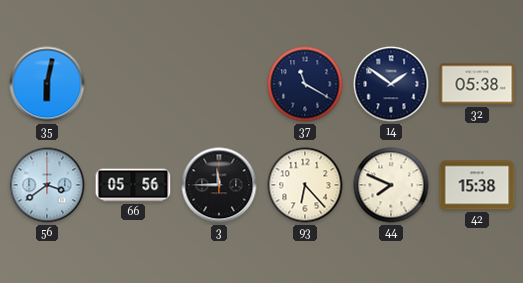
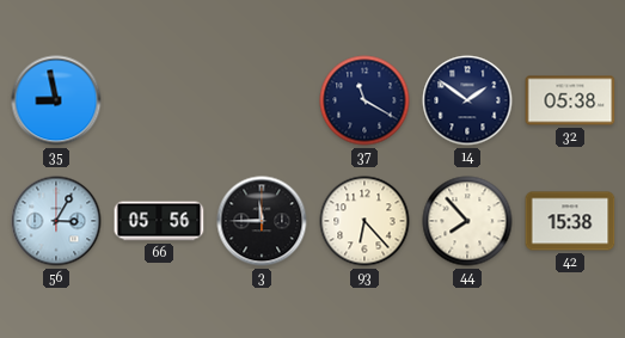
35: 6:02 -> 8:58
56: 3:39 -> 3:05
44: 7:49 -> 7:53
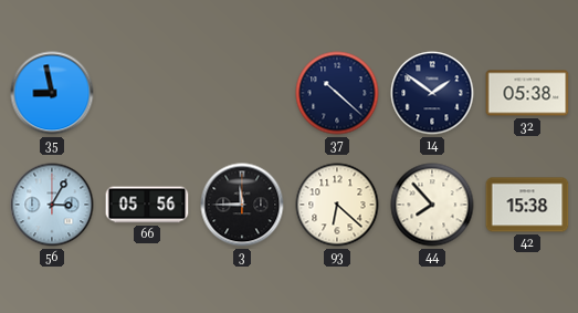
37: 11:20 -> 10:22
93: 6:23 -> 6:22
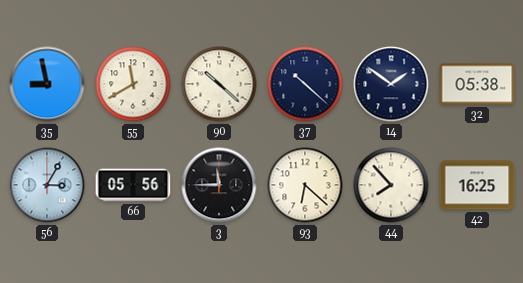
55: none -> 11:40
90: none -> 10:22
42: 15:38 -> 16:25
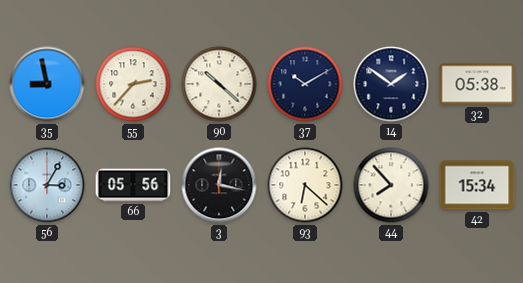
55: 11:40 -> 2:37
37: 10:22 -> 10:10
3: 11:45 -> 12:17
42: 16:25 -> 15:34
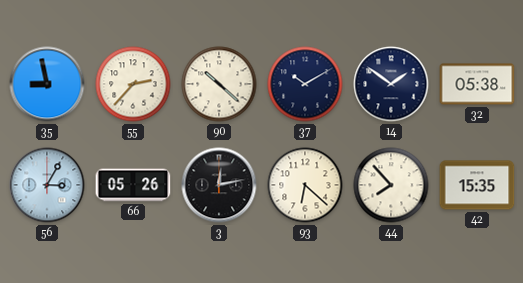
66: 05:56 -> 05:26
3: 12:17 -> 12:13
42: 15:34 -> 15:35
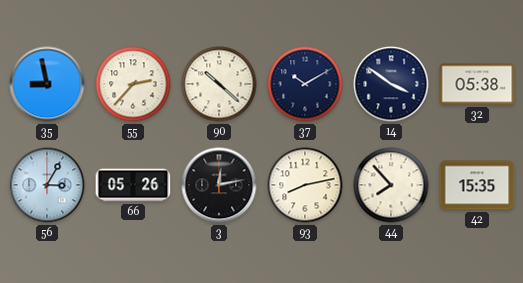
14: 1:51 -> 3:51
93: 6:22 -> 8:13
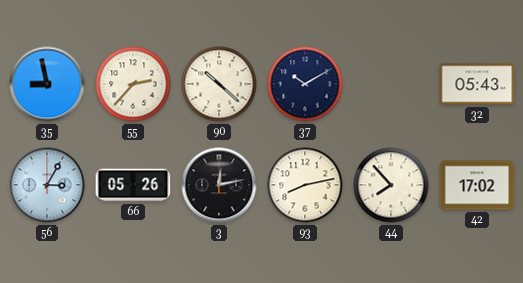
14: 3:51 -> none
32: 05:38 -> 05:43
42: 15:35 -> 17:02
